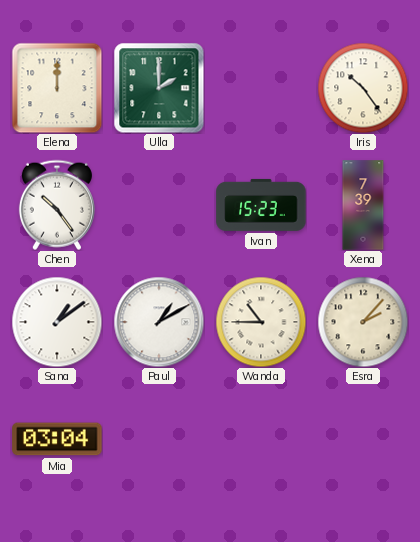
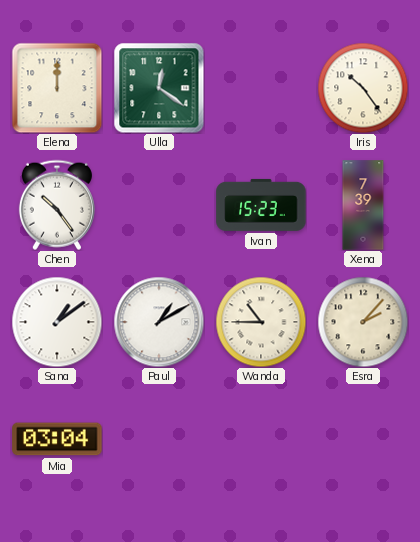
Ulla: 2:00 -> 12:21
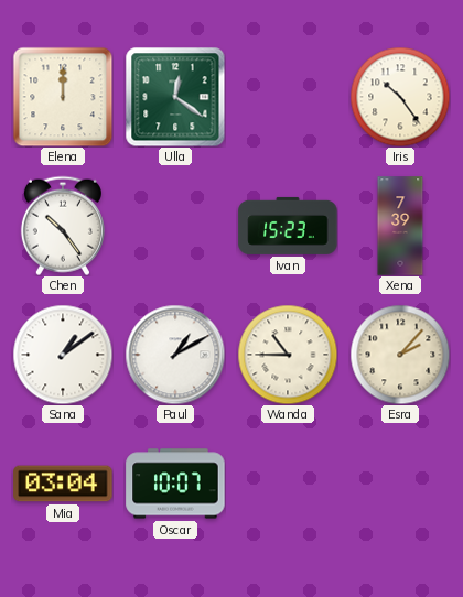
Oscar: none -> 10:07
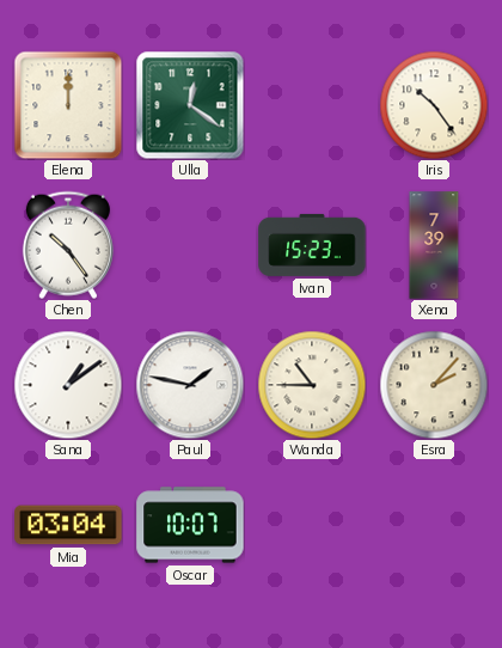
Paul: 1:10 -> 1:47
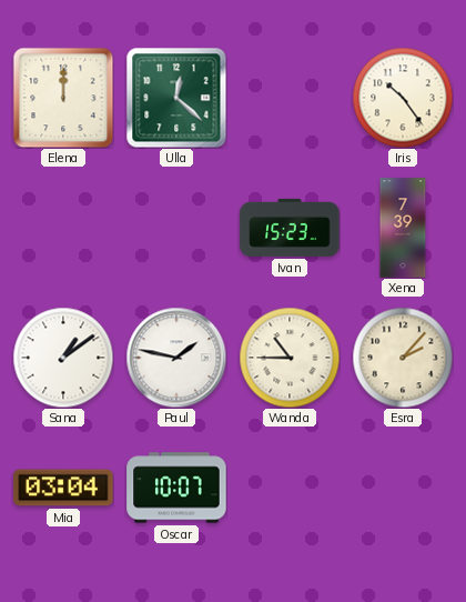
Ulla: 12:21 -> 12:22
Chen: 10:24 -> none
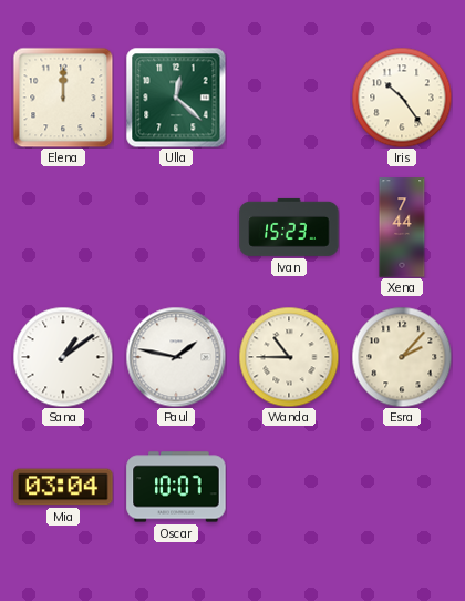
Xena: 7:39 -> 7:44
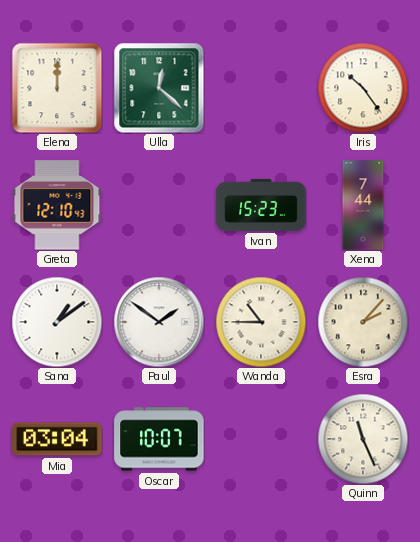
Greta: none -> 12:10
Paul: 1:47 -> 1:51
Quinn: none -> 11:26
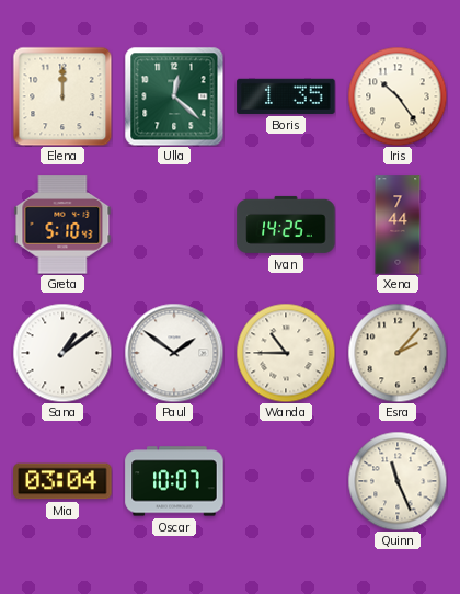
Boris: none -> 1:35
Greta: 12:10 -> 5:10
Ivan: 15:23 -> 14:25
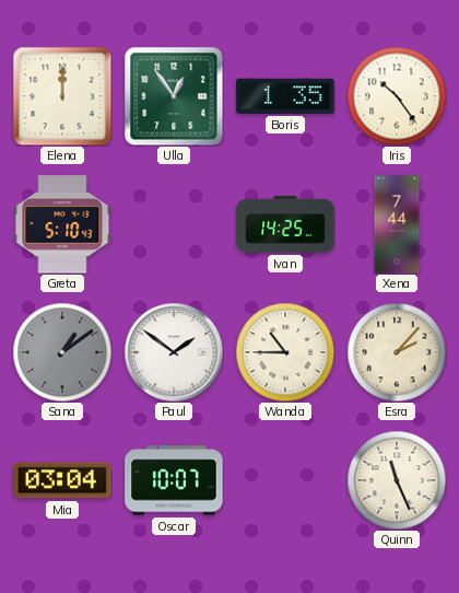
Ulla: 12:22 -> 12:54
Sana dial: white -> grey
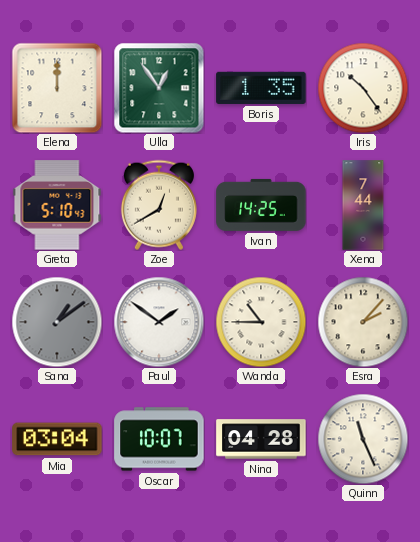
Zoe: none -> 12:40
Nina: none -> 04:28
